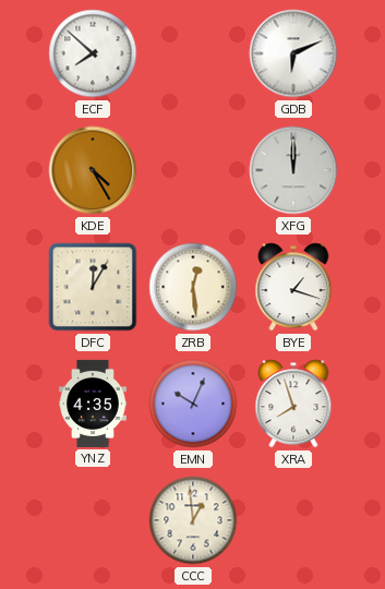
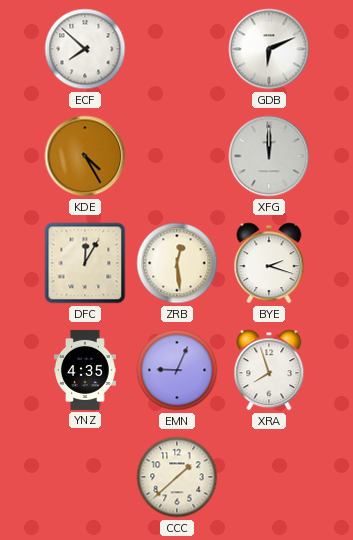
BYE: 1:18 -> 2:18
EMN: 10:04 -> 9:04
CCC: 12:59 -> 1:38
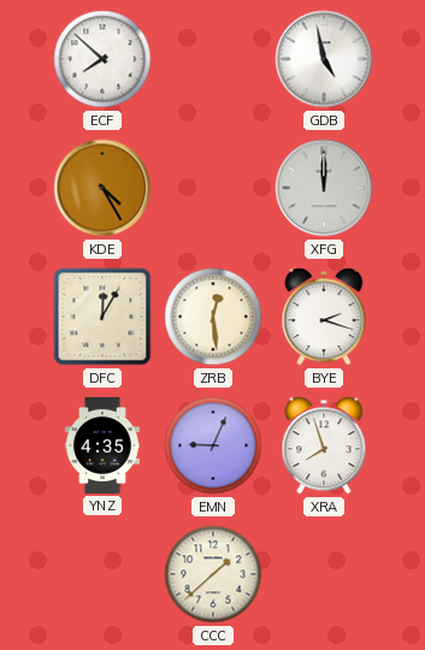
GDB: 6:11 -> 4:58
